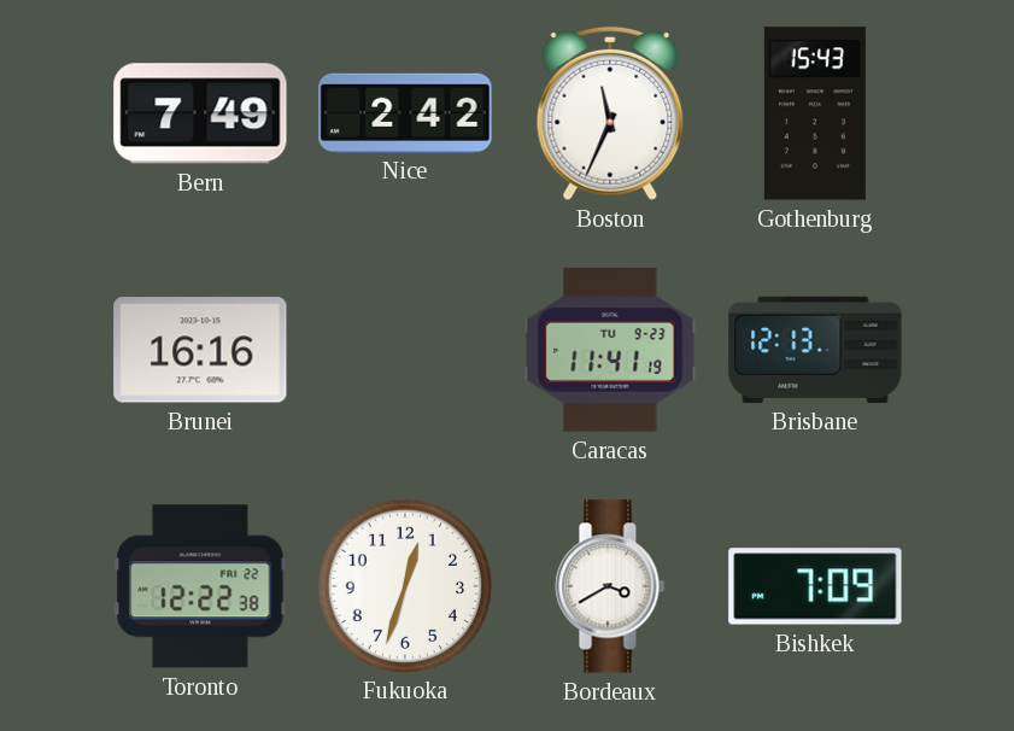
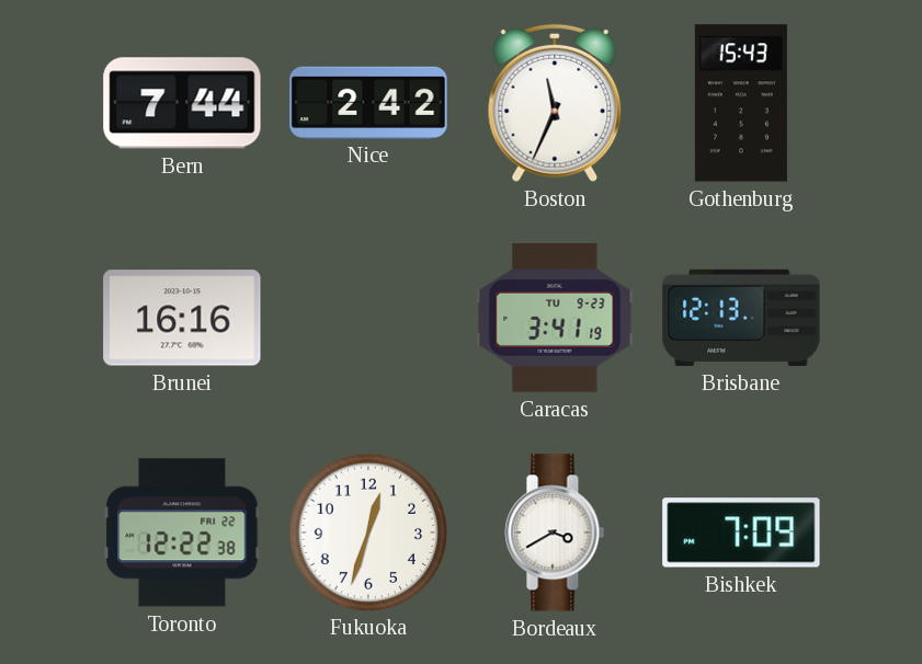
Bern: 7:49 -> 7:44
Caracas: 11:41 -> 3:41
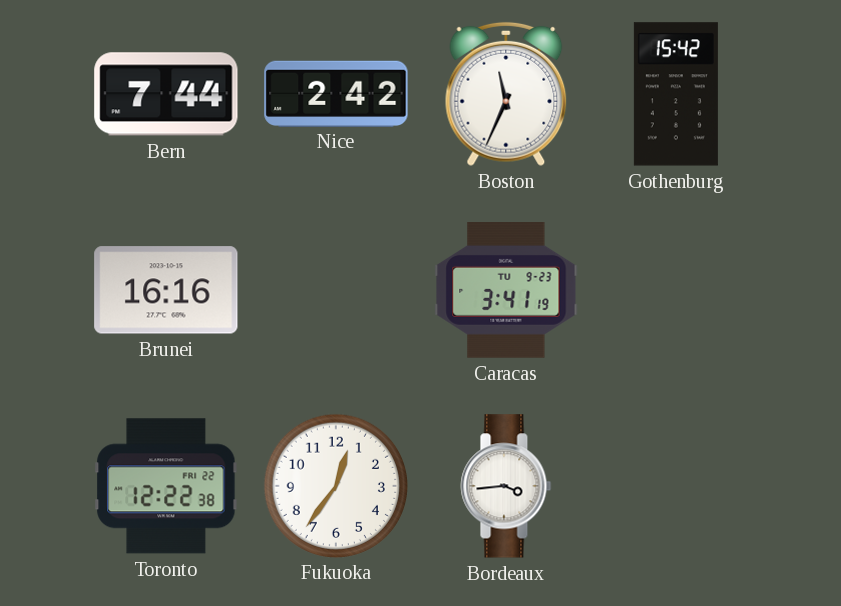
Gothenburg: 15:43 -> 15:42
Brisbane: 12:13 -> none
Fukuoka: 12:33 -> 12:36
Bordeaux: 3:40 -> 3:44
Bishkek: 7:09 -> none
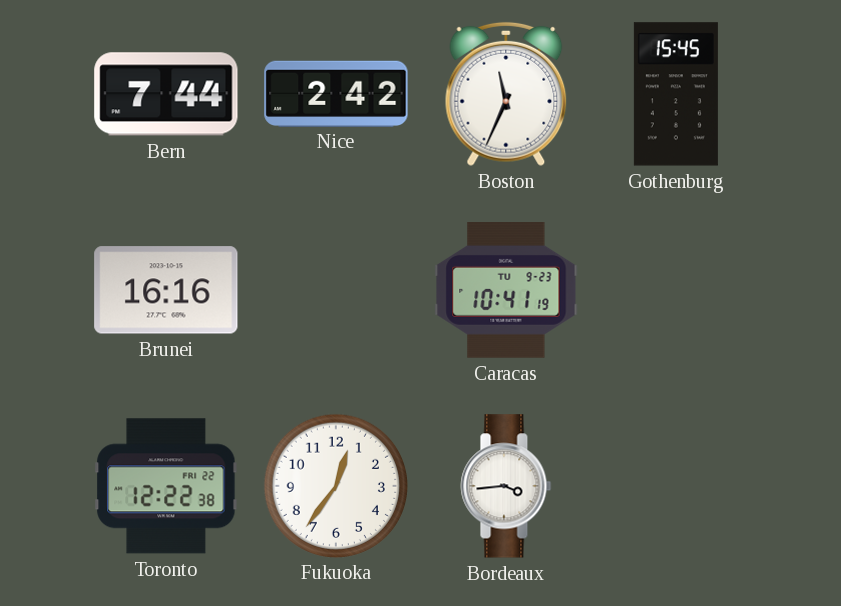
Gothenburg: 15:42 -> 15:45
Caracas: 3:41 -> 10:41
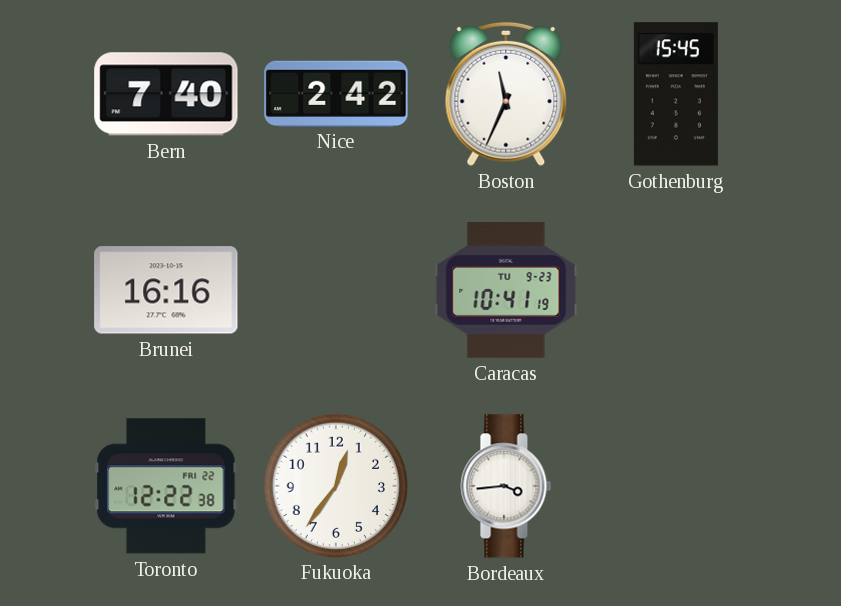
Bern: 7:44 -> 7:40
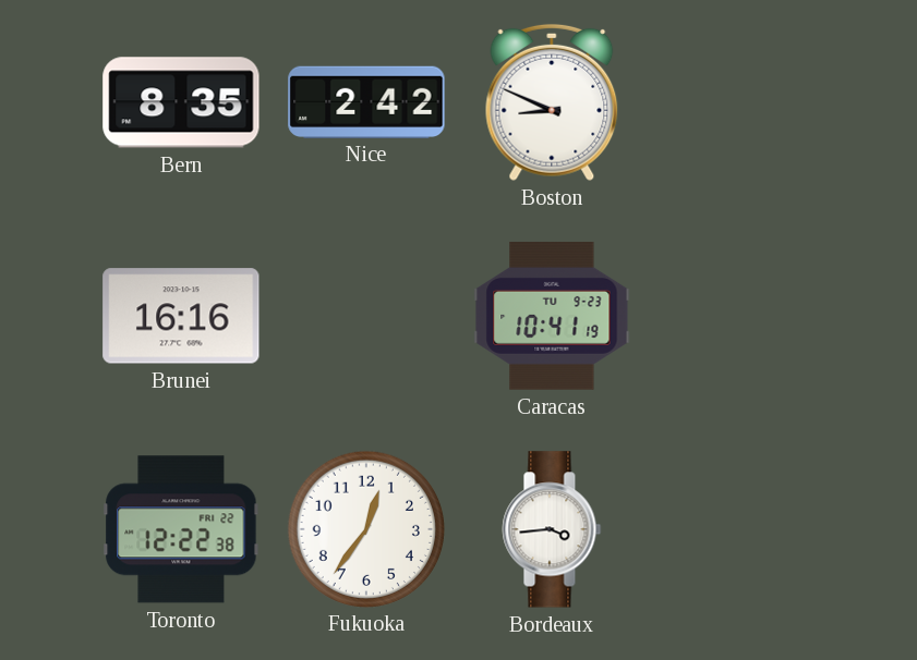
Bern: 7:40 -> 8:35
Boston: 11:34 -> 8:49
Gothenburg: 15:45 -> none
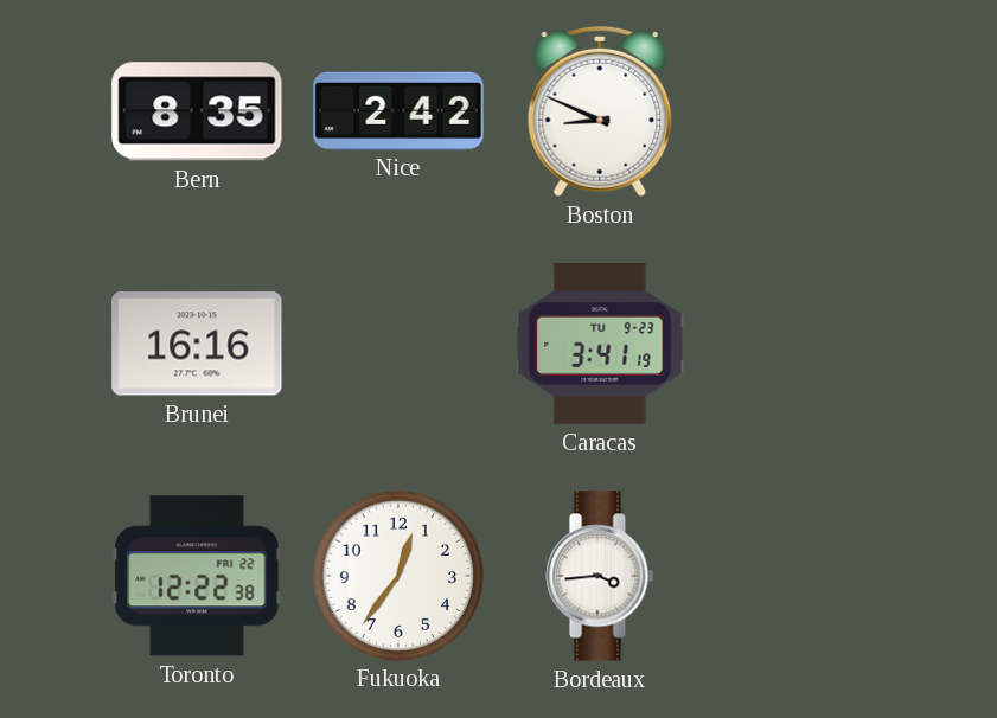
Caracas: 10:41 -> 3:41
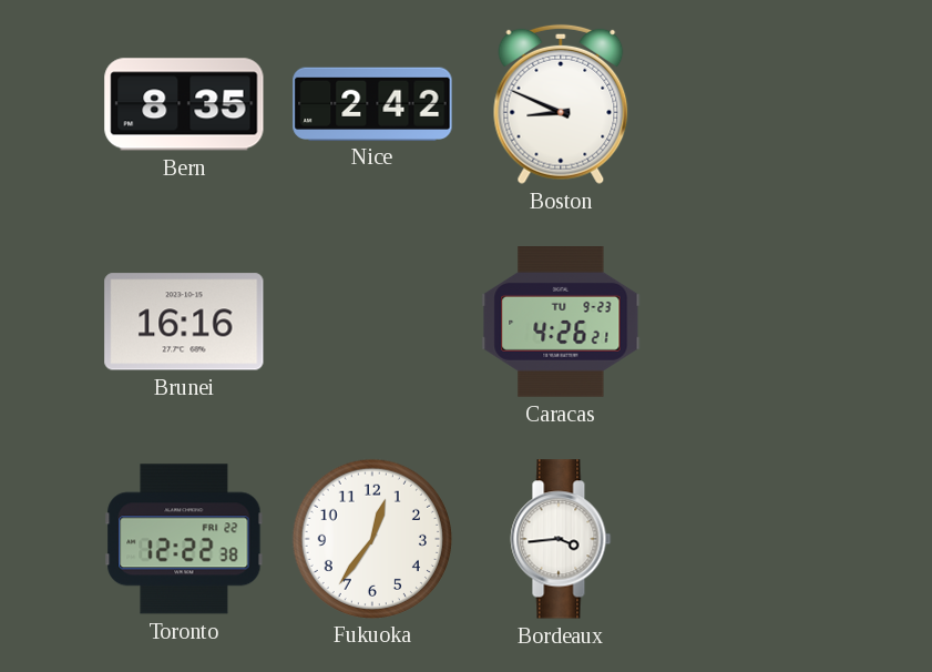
Caracas: 3:41 -> 4:26
